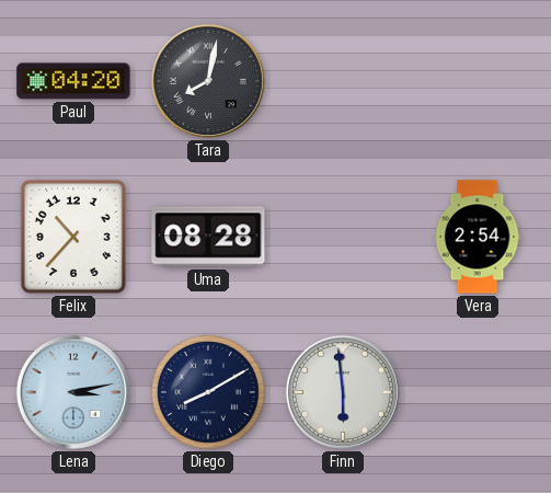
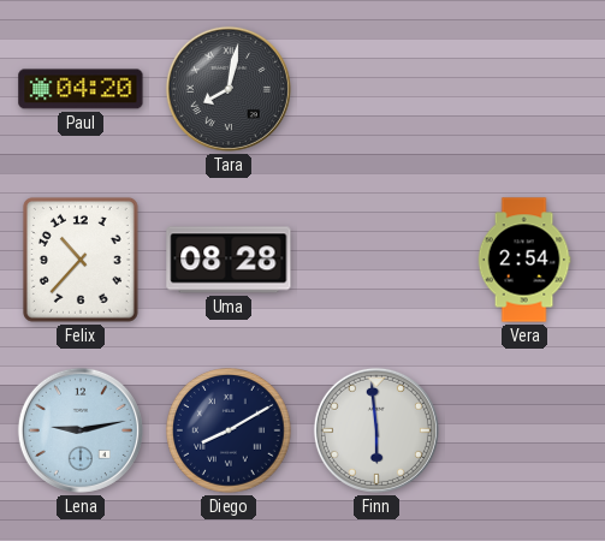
Lena: 3:13 -> 9:13
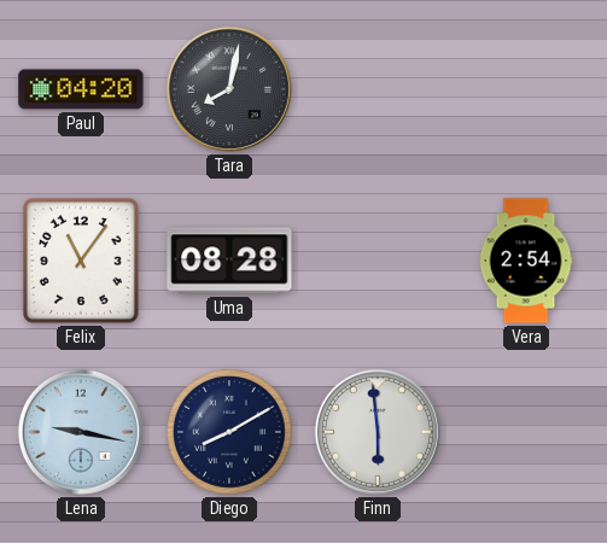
Felix: 10:37 -> 11:06
Lena: 9:13 -> 9:17
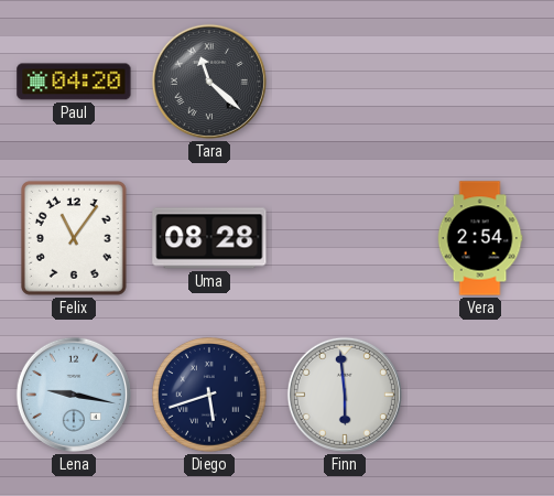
Tara: 8:02 -> 11:22
Diego: 8:10 -> 5:42
